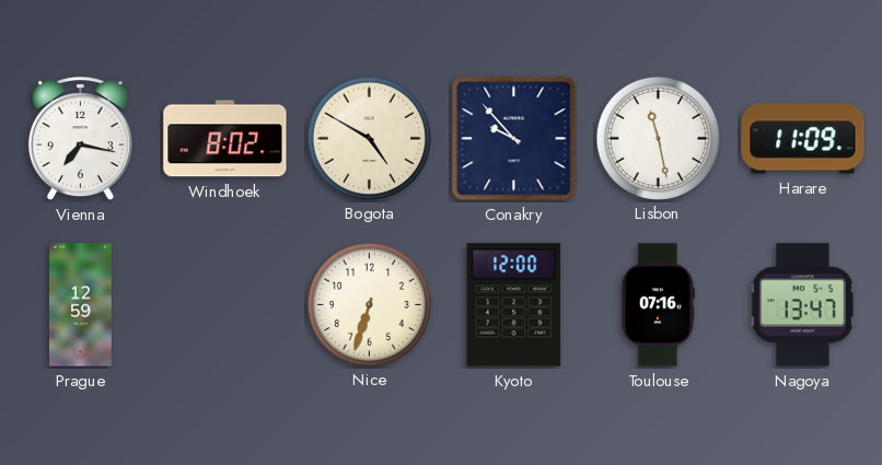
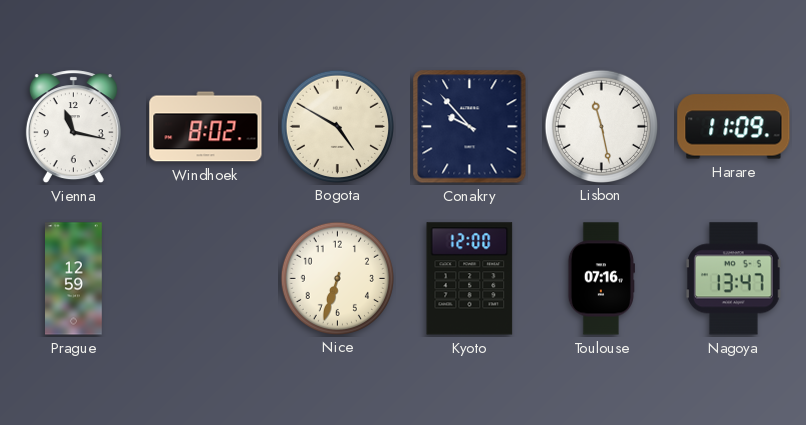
Vienna: 7:17 -> 11:17
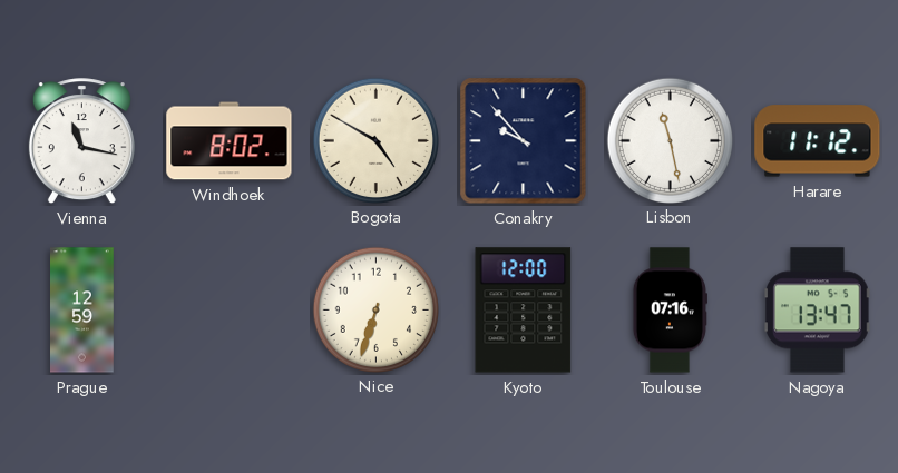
Harare: 11:09 -> 11:12
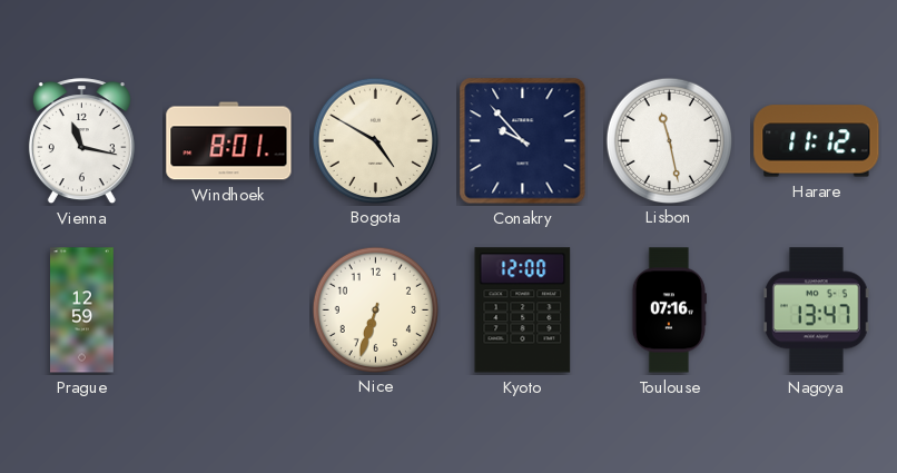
Windhoek: 8:02 -> 8:01
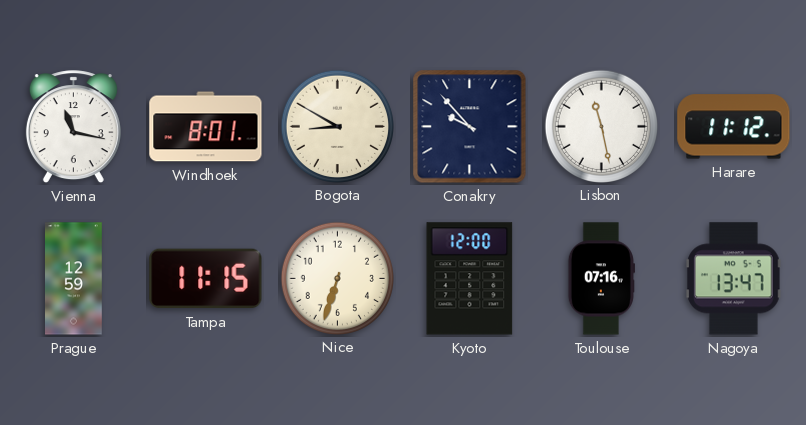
Bogota: 4:50 -> 8:50
Tampa: none -> 11:15
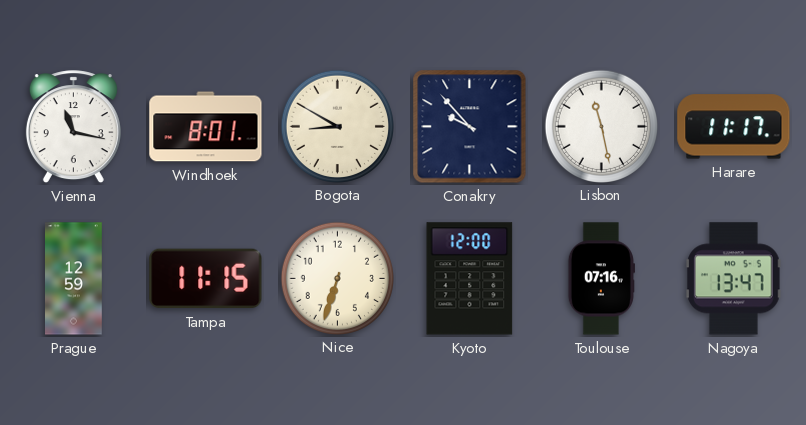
Harare: 11:12 -> 11:17
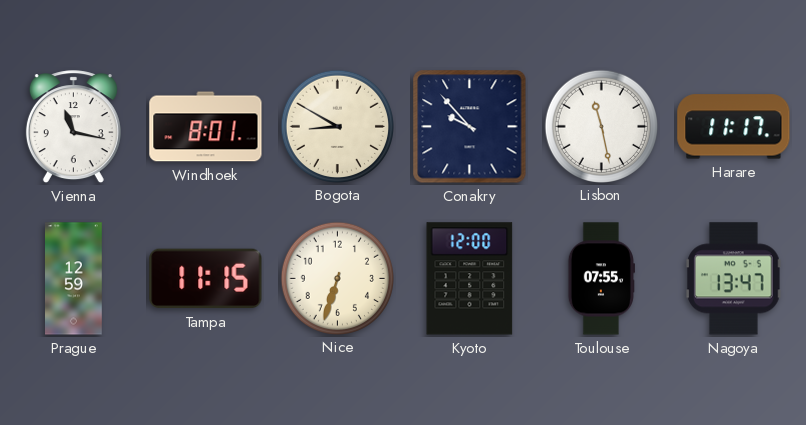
Toulouse: 07:16 -> 07:55
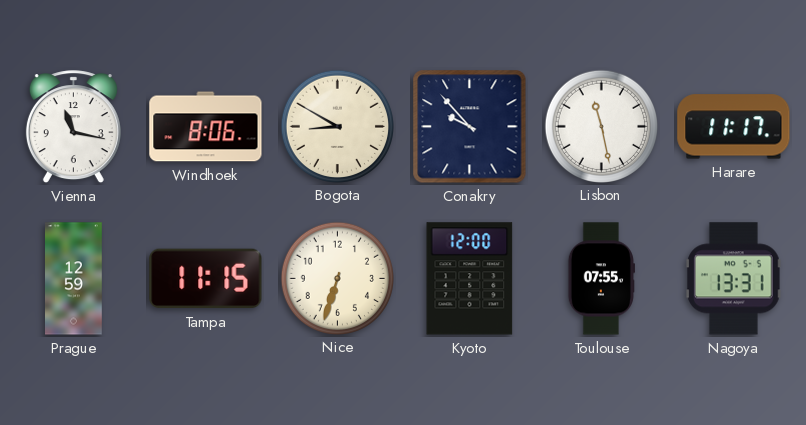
Windhoek: 8:01 -> 8:06
Nagoya: 13:47 -> 13:31
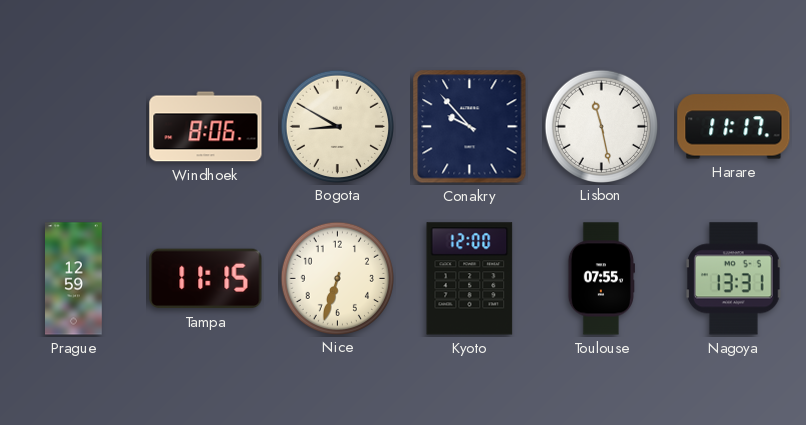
Vienna: 11:17 -> none
